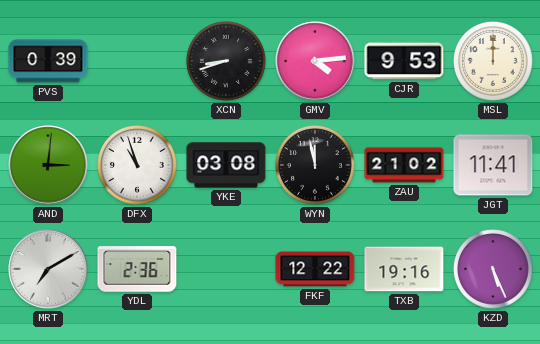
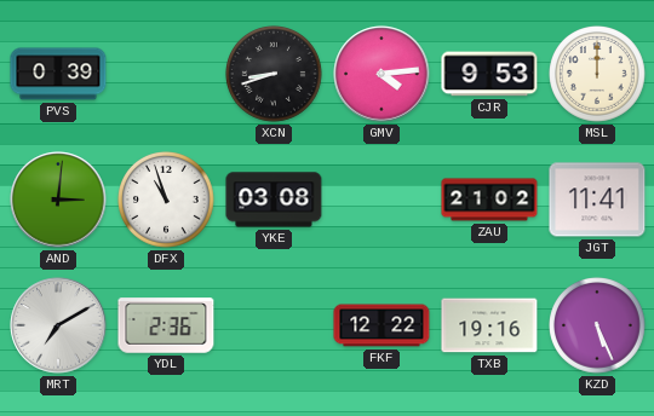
WYN: 11:58 -> none
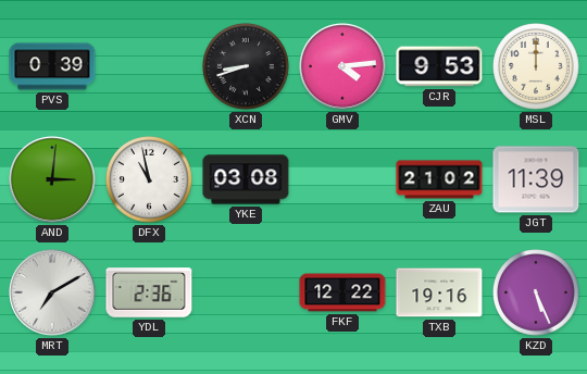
DFX: 10:57 -> 10:58
JGT: 11:41 -> 11:39
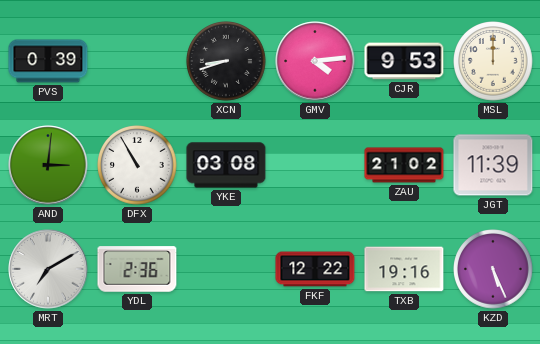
DFX: 10:58 -> 10:55
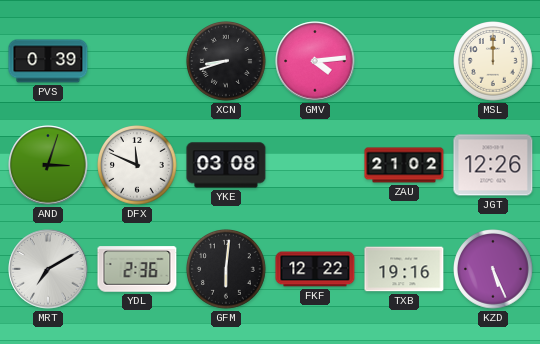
CJR: 9:53 -> none
AND: 3:01 -> 3:03
DFX: 10:55 -> 11:49
JGT: 11:39 -> 12:26
GFM: none -> 6:01
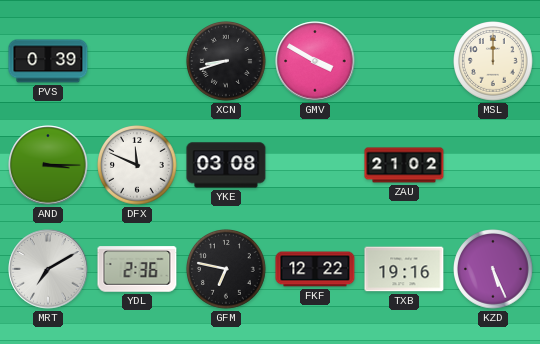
GMV: 4:14 -> 3:50
AND: 3:03 -> 3:15
JGT: 12:26 -> none
GFM: 6:01 -> 6:47
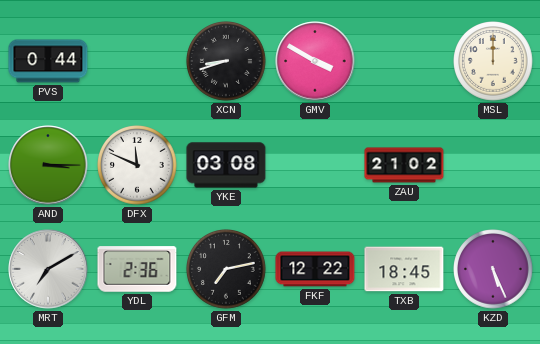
PVS: 0:39 -> 0:44
GFM: 6:47 -> 7:13
TXB: 19:16 -> 18:45
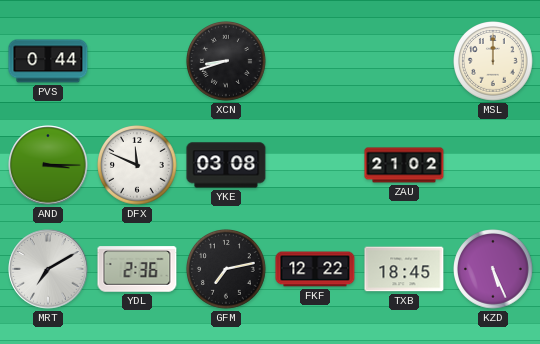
GMV: 3:50 -> none
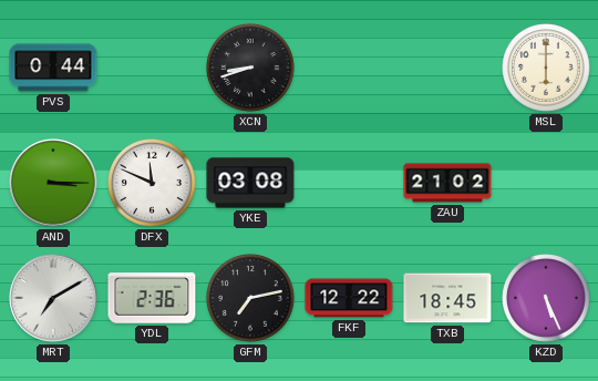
MSL: 12:00 -> 6:00
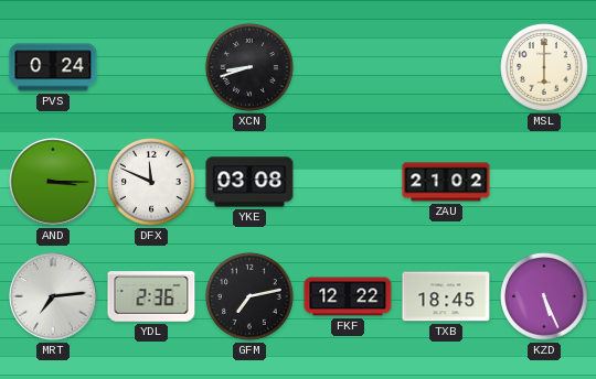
PVS: 0:44 -> 0:24
MRT: 7:10 -> 7:14
